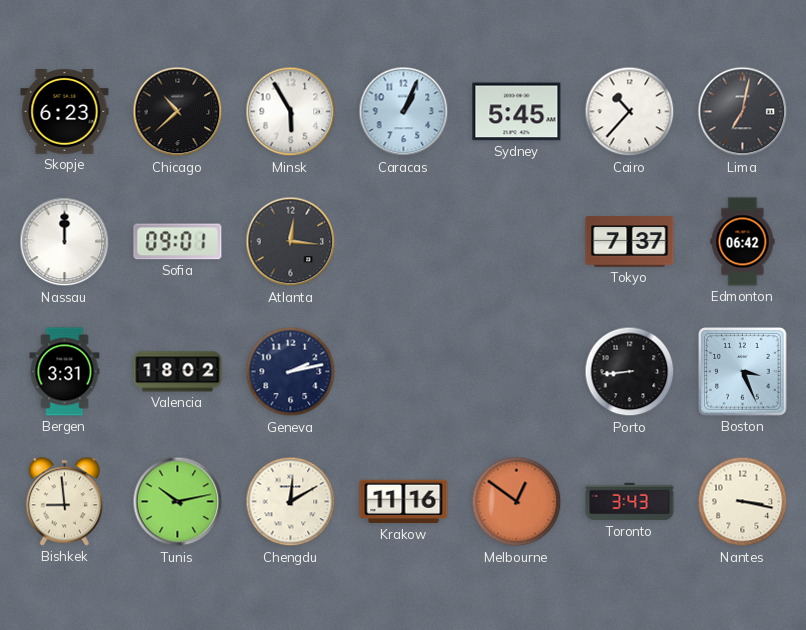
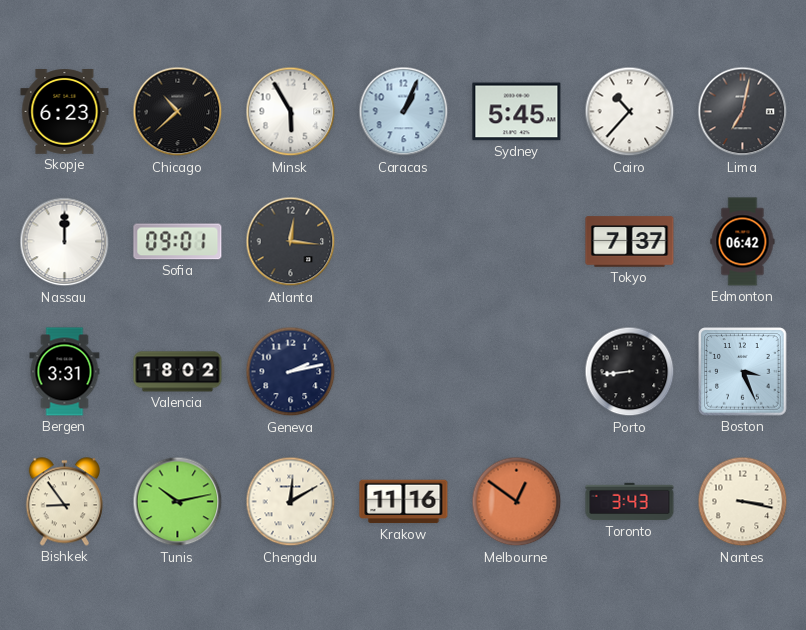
Bishkek: 8:59 -> 8:54
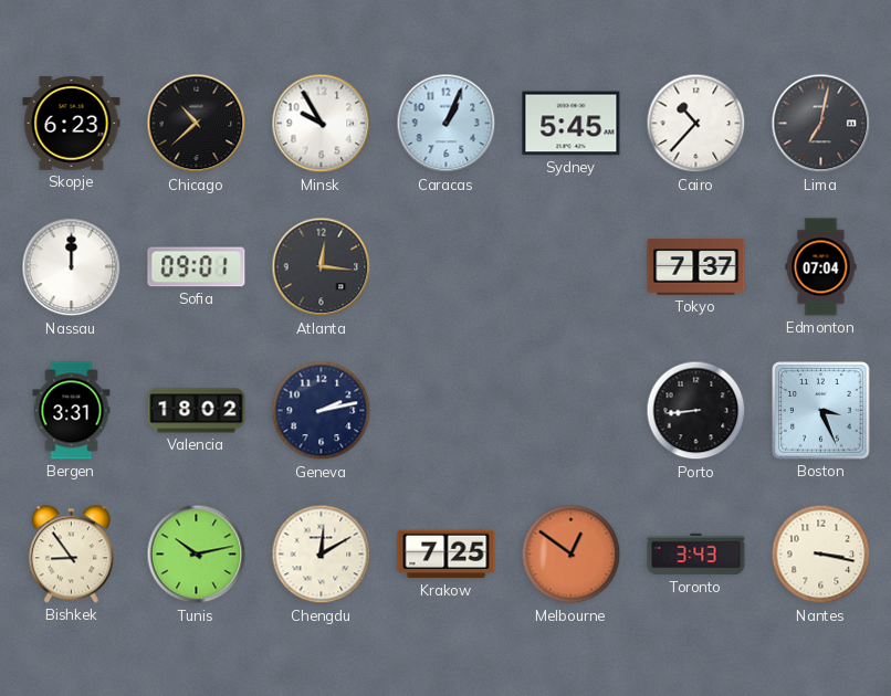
Minsk: 5:55 -> 9:55
Edmonton: 06:42 -> 07:04
Krakow: 11:16 -> 7:25
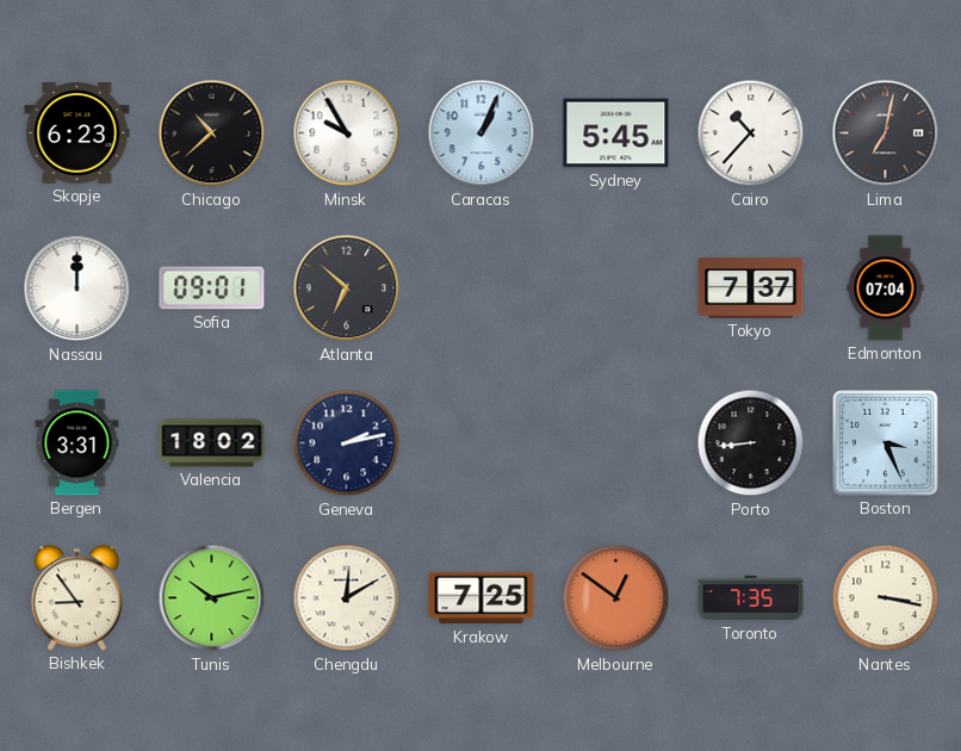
Atlanta: 12:16 -> 6:52
Toronto: 3:43 -> 7:35
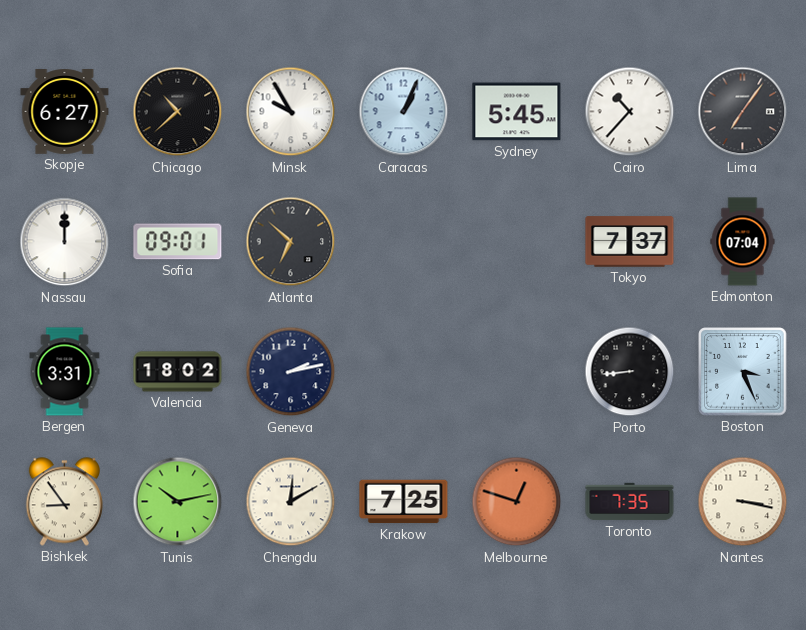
Skopje: 6:23 -> 6:27
Lima: 7:02 -> 7:06
Melbourne: 12:51 -> 12:48
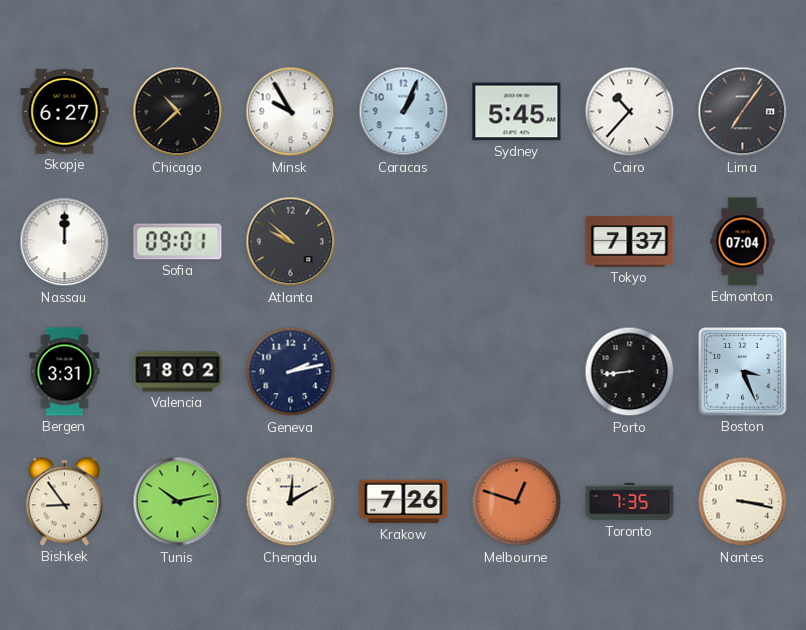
Atlanta: 6:52 -> 9:52
Krakow: 7:25 -> 7:26
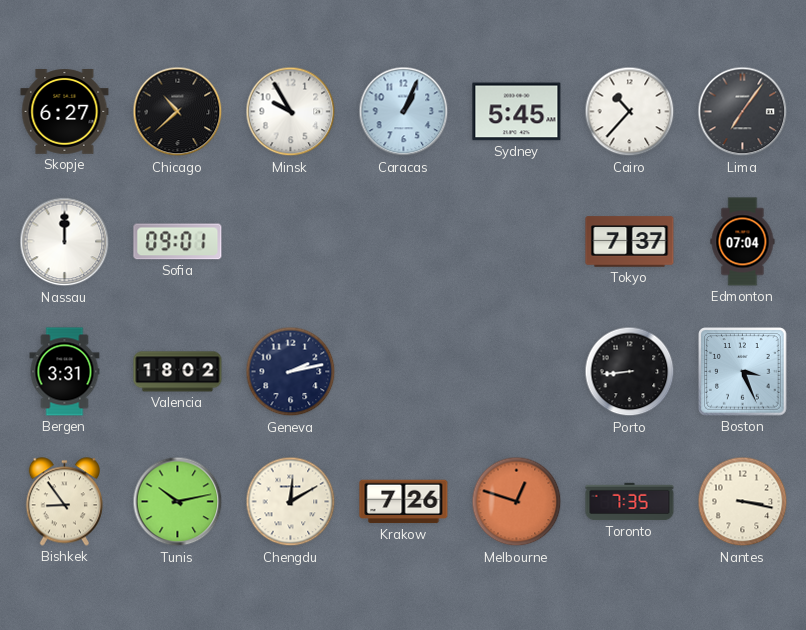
Atlanta: 9:52 -> none
